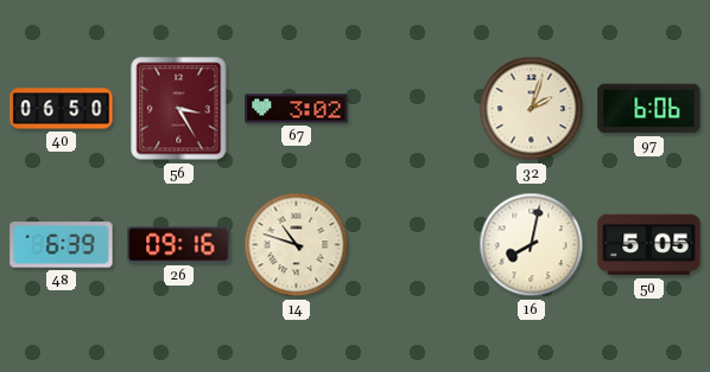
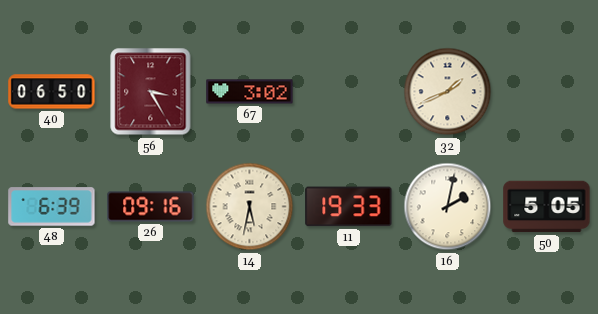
32: 2:03 -> 1:41
97: 6:06 -> none
14: 10:48 -> 5:32
11: none -> 19:33
16: 8:02 -> 2:02
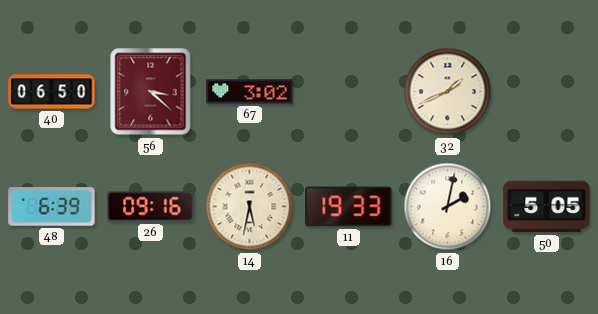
56: 3:25 -> 3:22
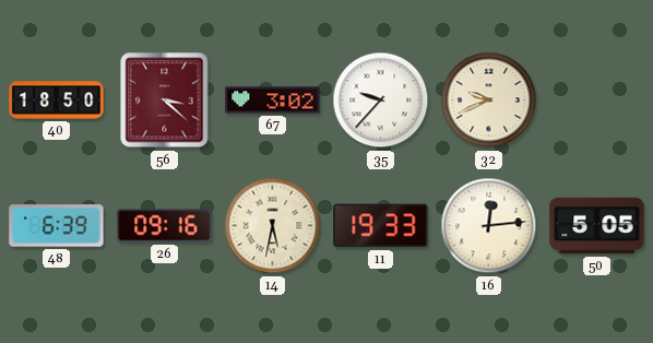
40: 06:50 -> 18:50
35: none -> 9:37
32: 1:41 -> 9:41
16: 2:02 -> 12:14
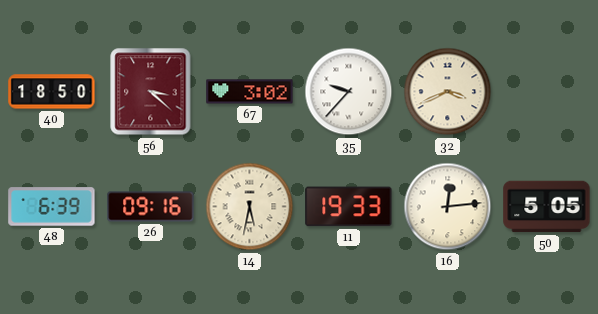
32: 9:41 -> 3:41
